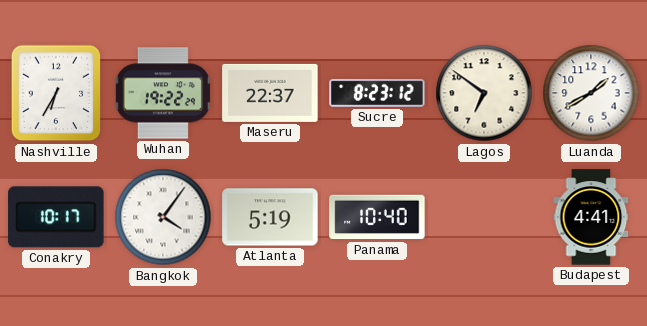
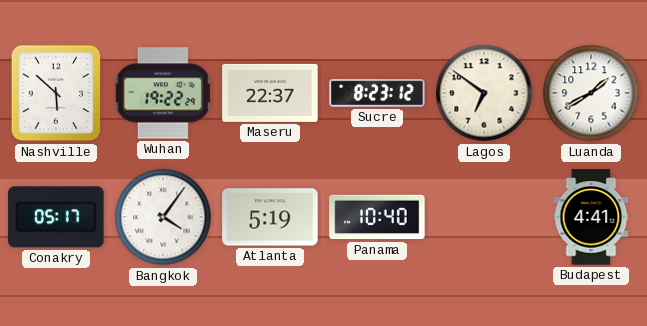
Nashville: 6:35 -> 5:52
Conakry: 10:17 -> 05:17
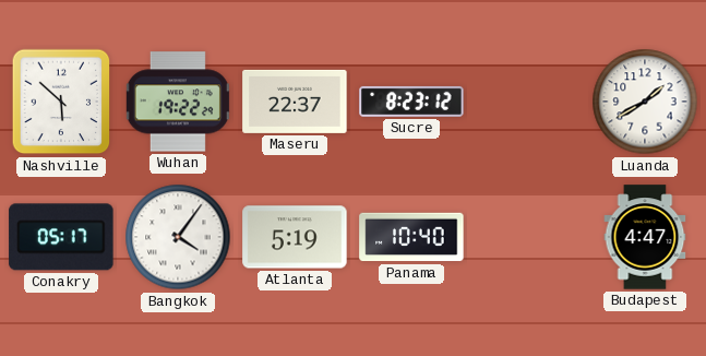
Lagos: 6:51 -> none
Budapest: 4:41 -> 4:47
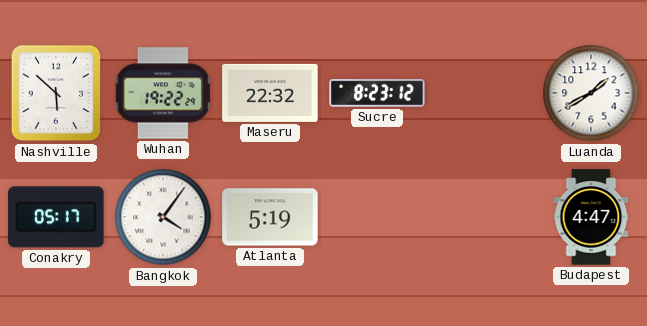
Maseru: 22:37 -> 22:32
Panama: 10:40 -> none
